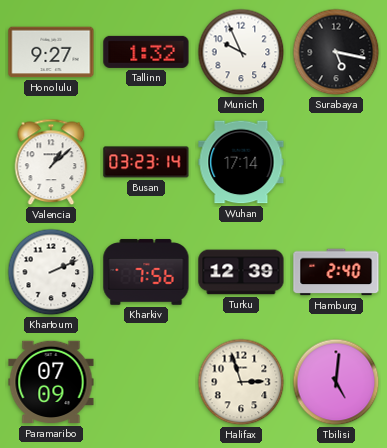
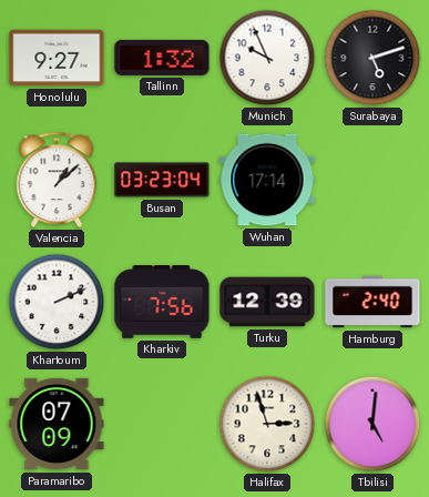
Surabaya: 5:17 -> 5:12
Busan: 03:23:14 -> 03:23:04
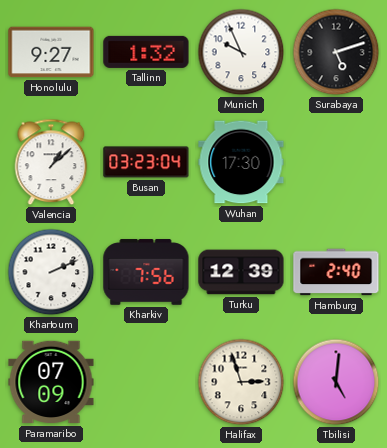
Wuhan: 17:14 -> 17:30
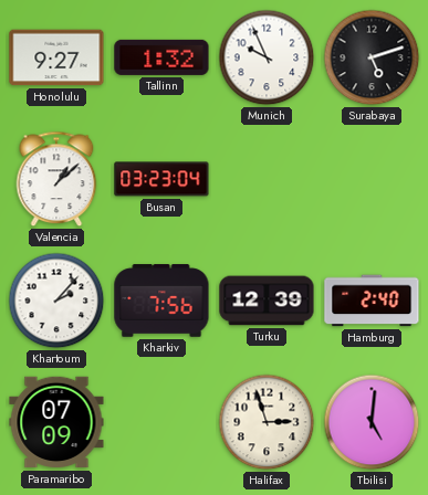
Wuhan: 17:30 -> none
Khartoum: 2:11 -> 2:07
